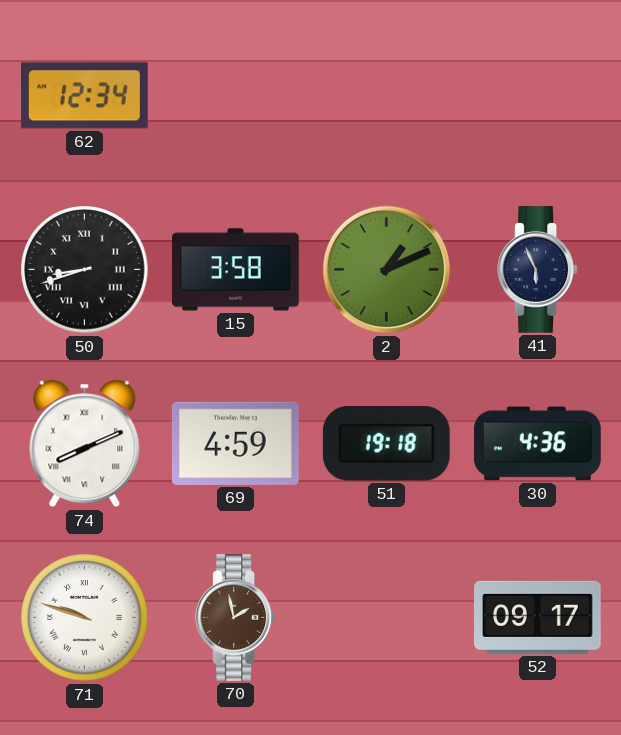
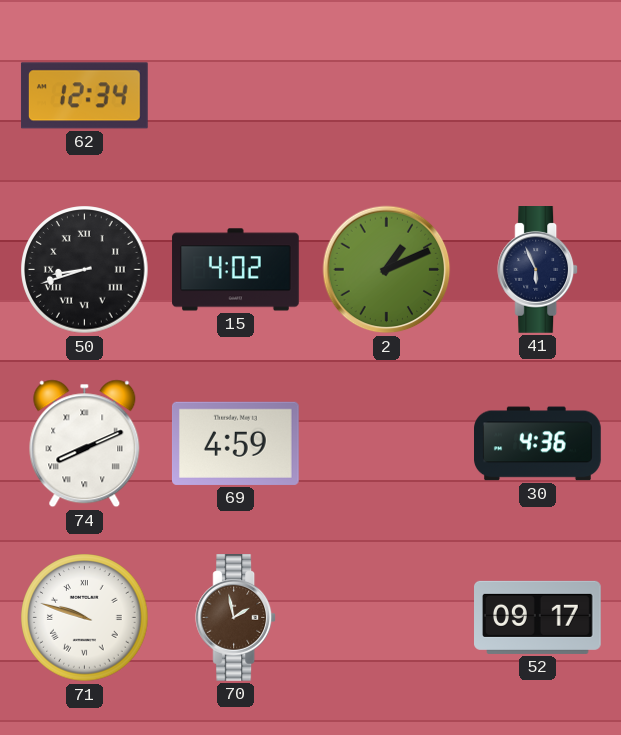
15: 3:58 -> 4:02
51: 19:18 -> none
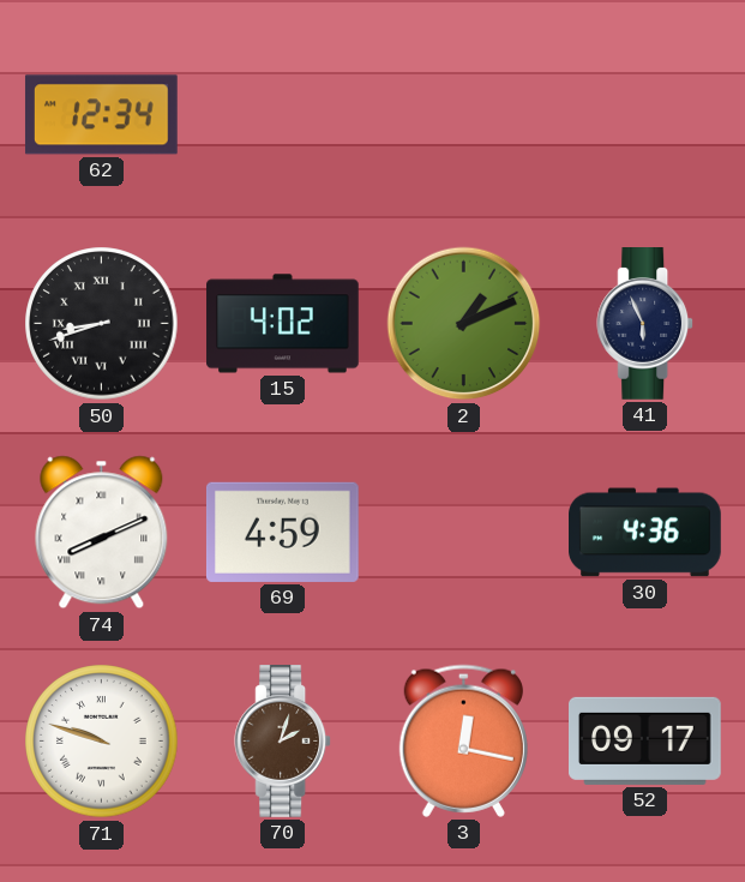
70: 1:58 -> 2:03
3: none -> 12:17
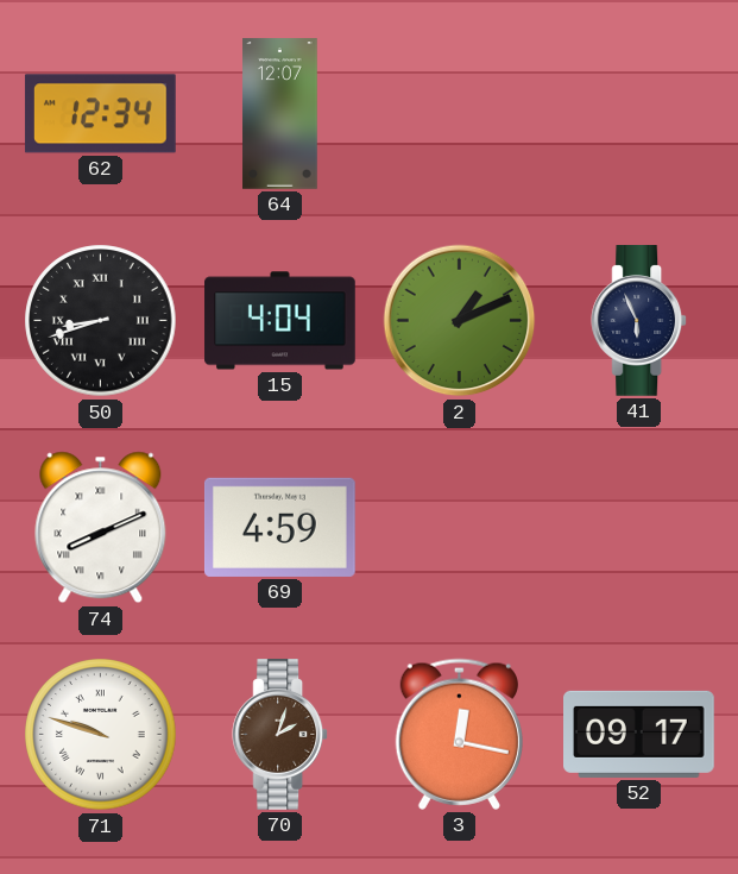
64: none -> 12:07
15: 4:02 -> 4:04
30: 4:36 -> none
